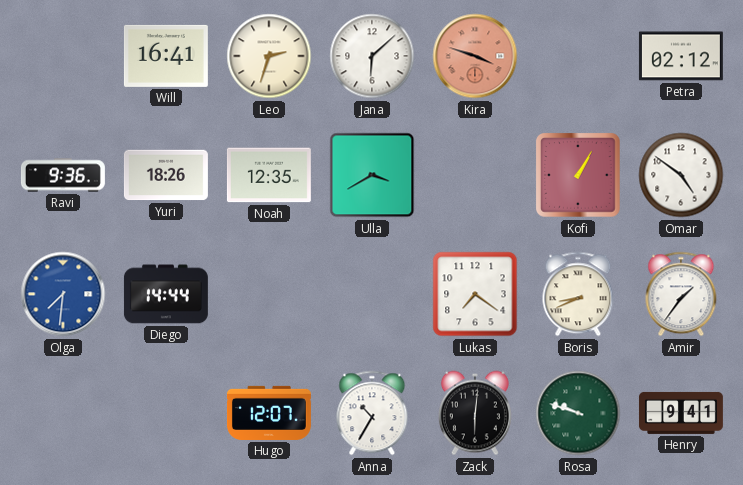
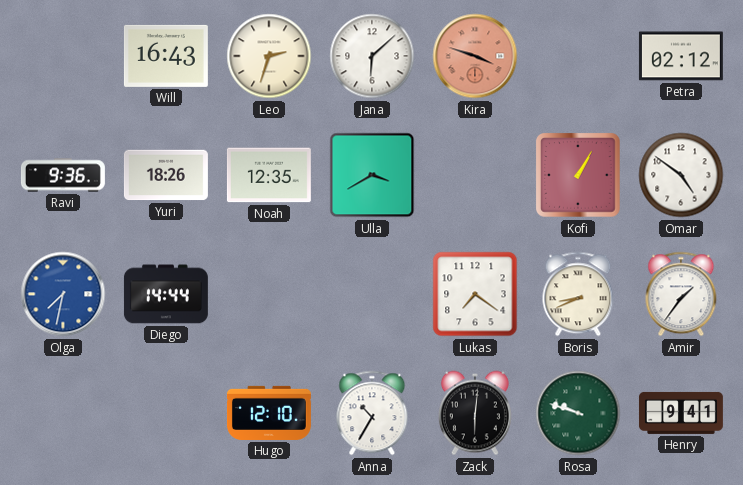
Will: 16:41 -> 16:43
Olga: 7:31 -> 7:32
Hugo: 12:07 -> 12:10
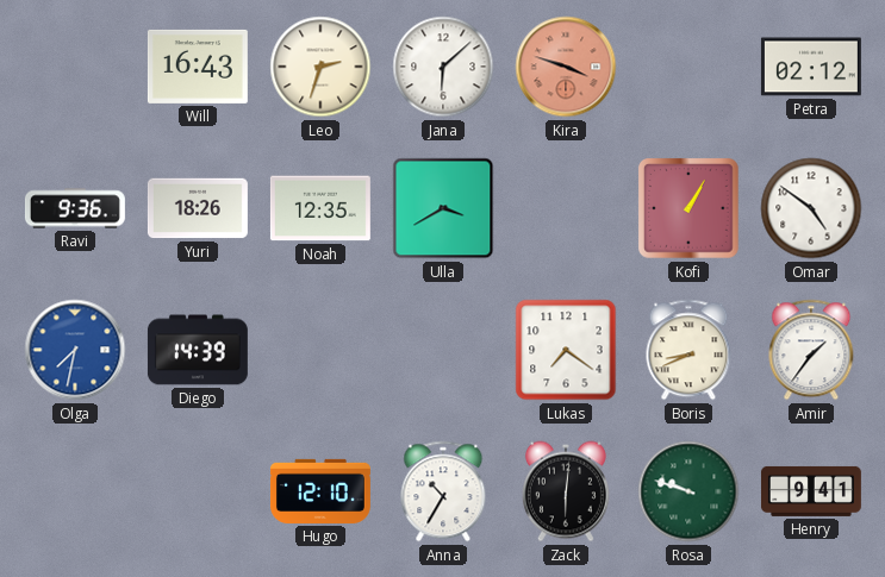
Diego: 14:44 -> 14:39
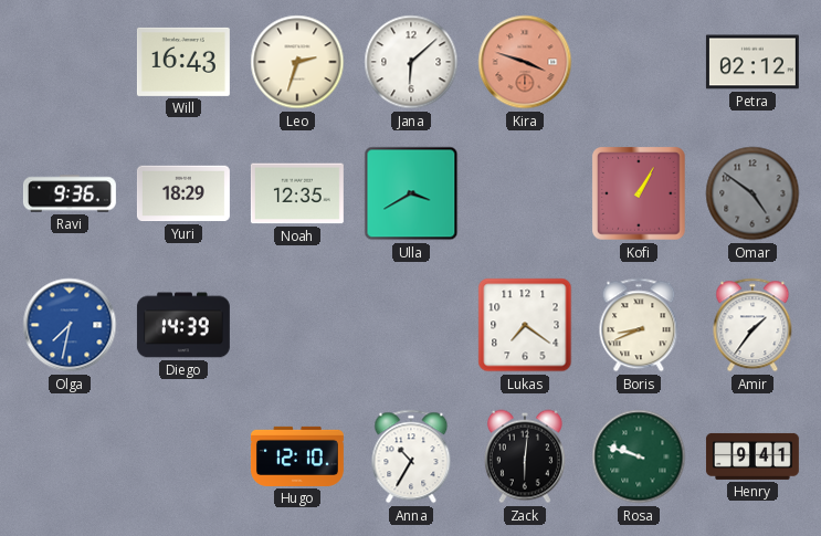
Yuri: 18:26 -> 18:29
Omar dial: white -> grey
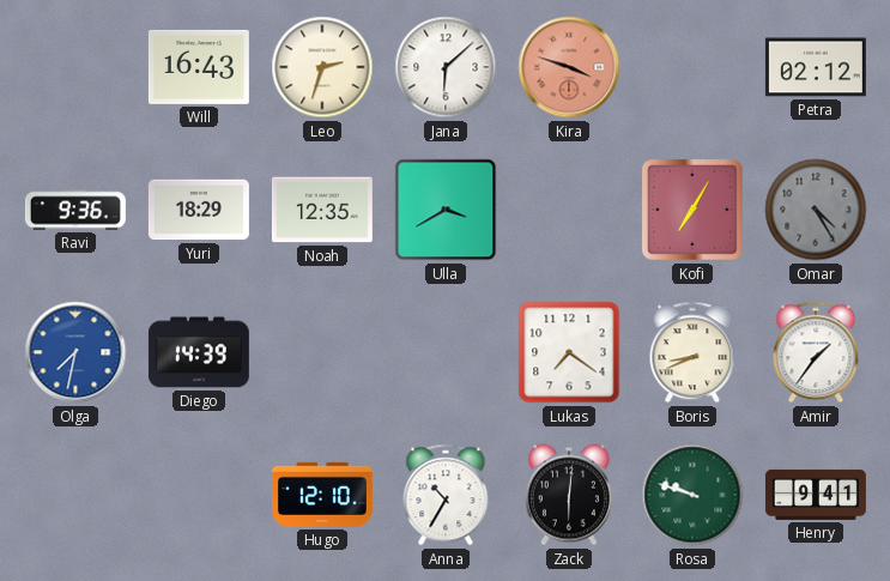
Kofi: 1:05 -> 7:05
Omar: 4:51 -> 4:25
